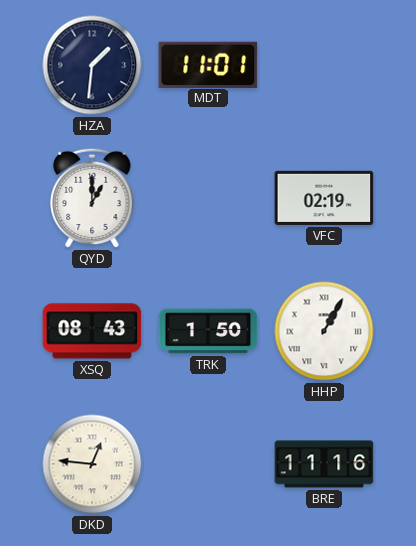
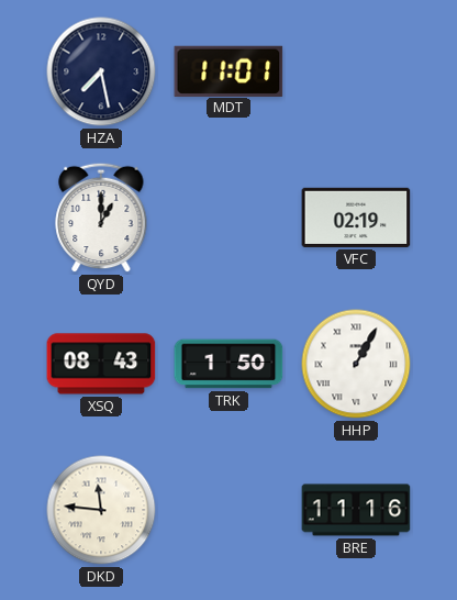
HZA: 1:31 -> 7:28
DKD: 12:46 -> 11:46
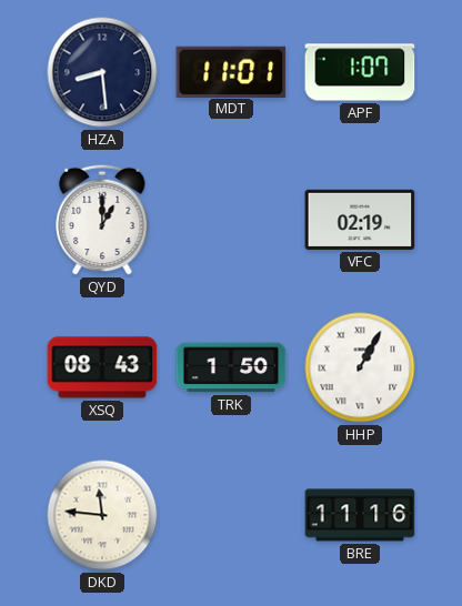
HZA: 7:28 -> 8:29
APF: none -> 1:07
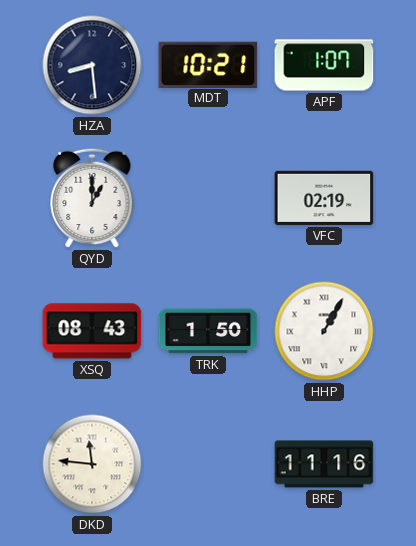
MDT: 11:01 -> 10:21
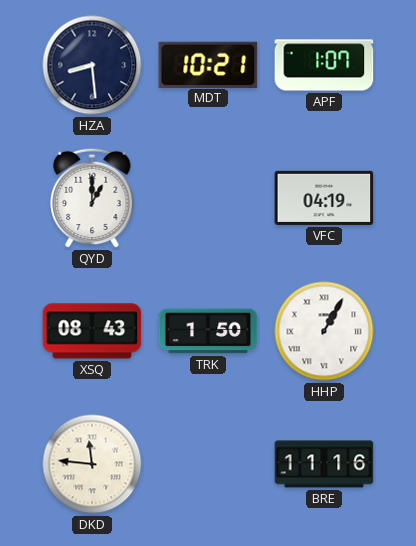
VFC: 02:19 -> 04:19
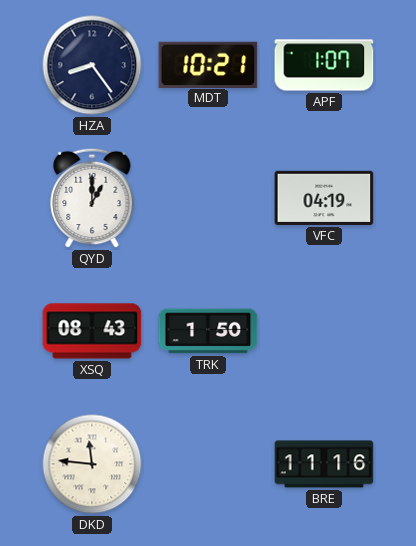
HZA: 8:29 -> 8:24
HHP: 1:05 -> none
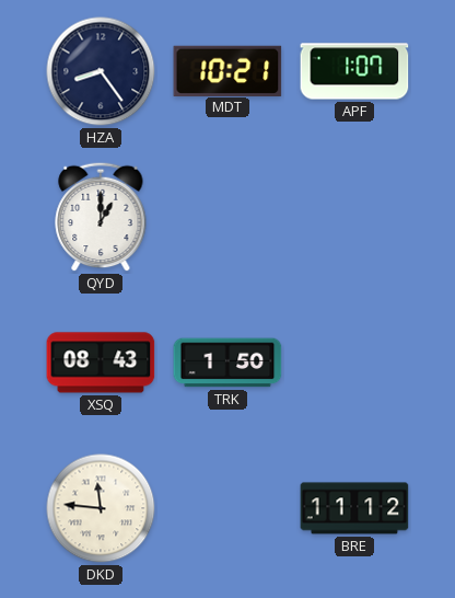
VFC: 04:19 -> none
BRE: 11:16 -> 11:12
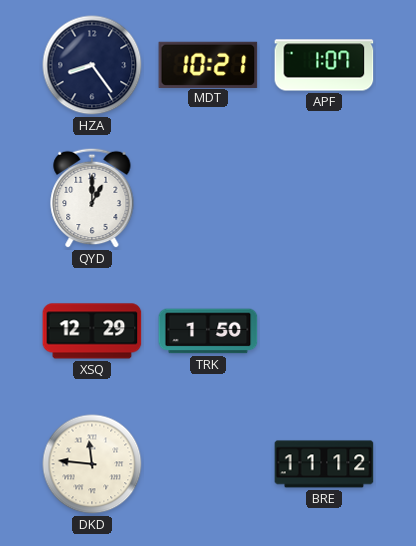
XSQ: 08:43 -> 12:29
